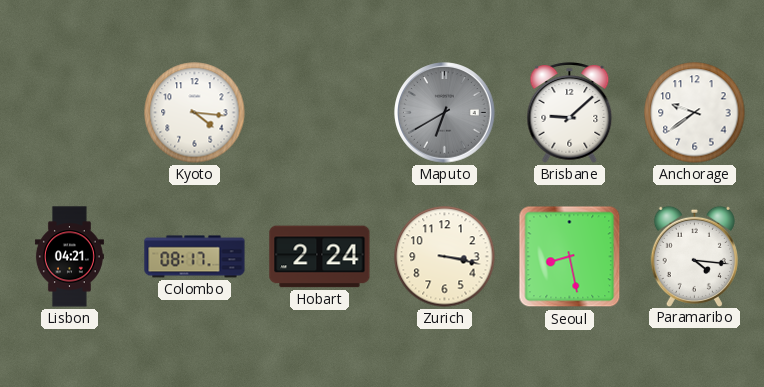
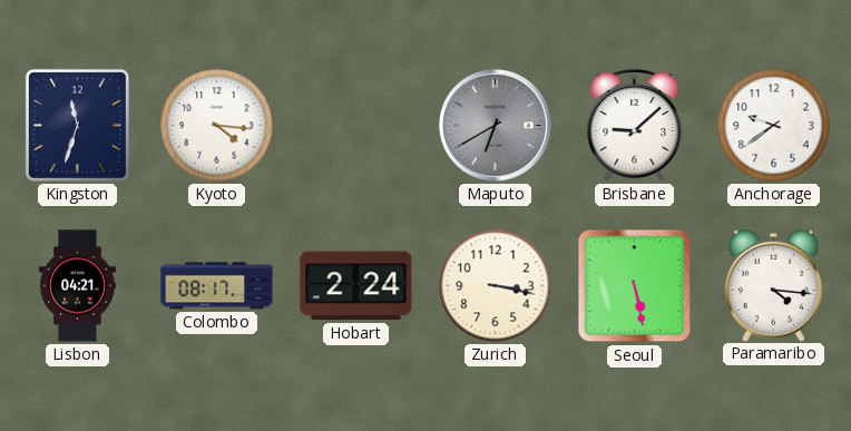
Kingston: none -> 11:33
Seoul: 8:28 -> 5:28
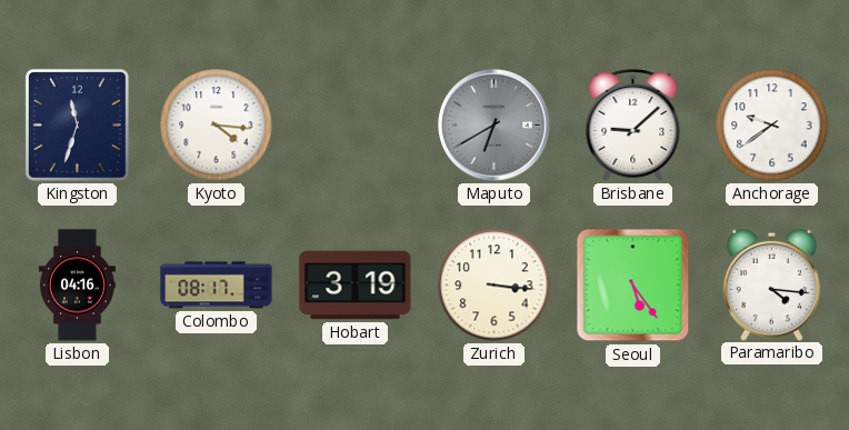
Lisbon: 04:21 -> 04:16
Hobart: 2:24 -> 3:19
Zurich: 3:17 -> 3:16
Seoul: 5:28 -> 5:24
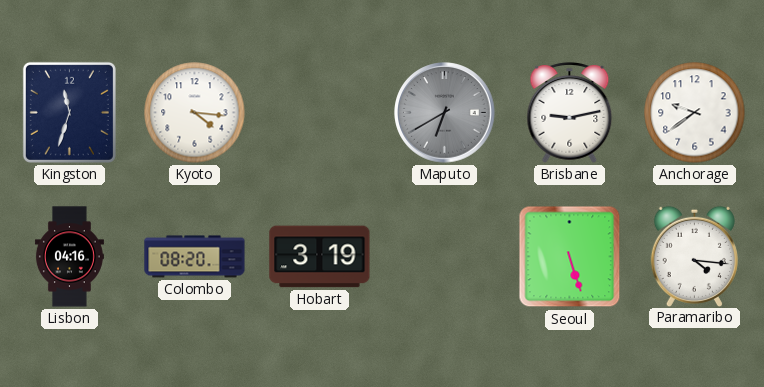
Brisbane: 9:08 -> 9:13
Colombo: 08:17 -> 08:20
Zurich: 3:16 -> none
Seoul: 5:24 -> 5:27
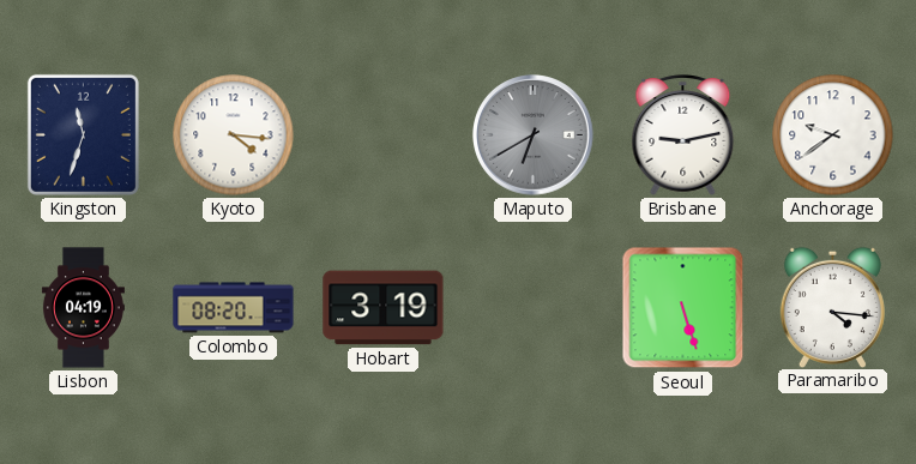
Lisbon: 04:16 -> 04:19
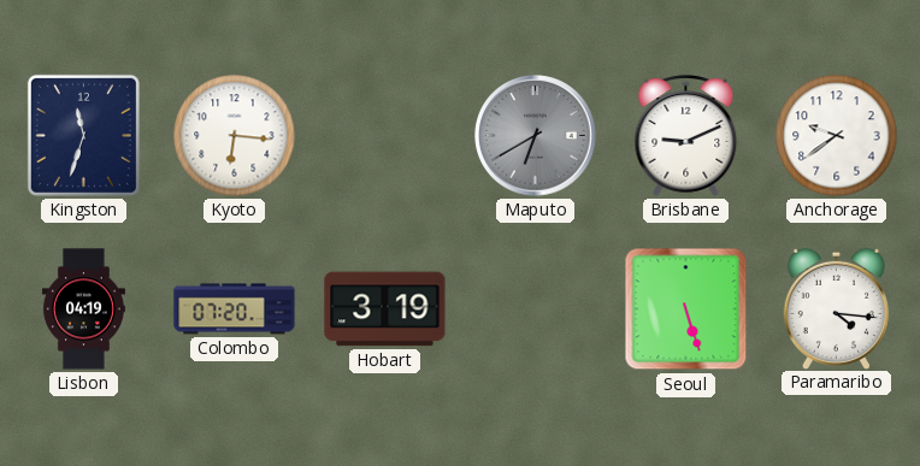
Kyoto: 4:16 -> 6:16
Brisbane: 9:13 -> 9:11
Colombo: 08:20 -> 07:20
